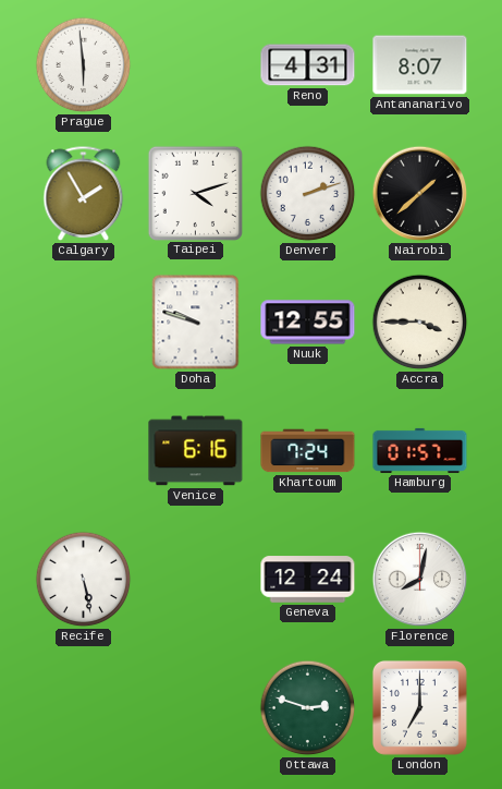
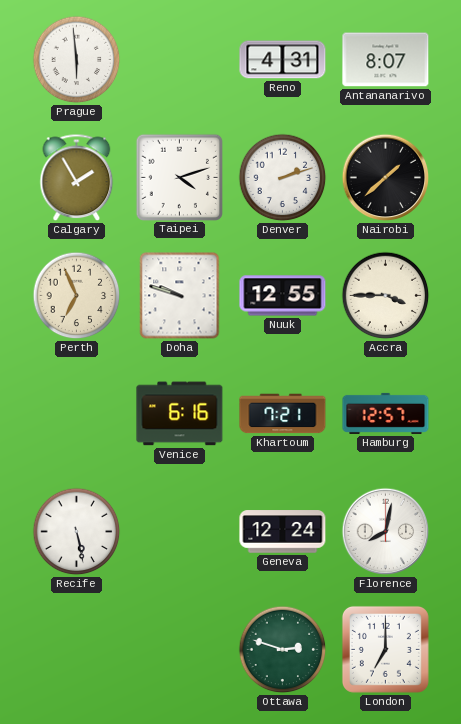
Perth: none -> 6:56
Khartoum: 7:24 -> 7:21
Hamburg: 01:57 -> 12:57
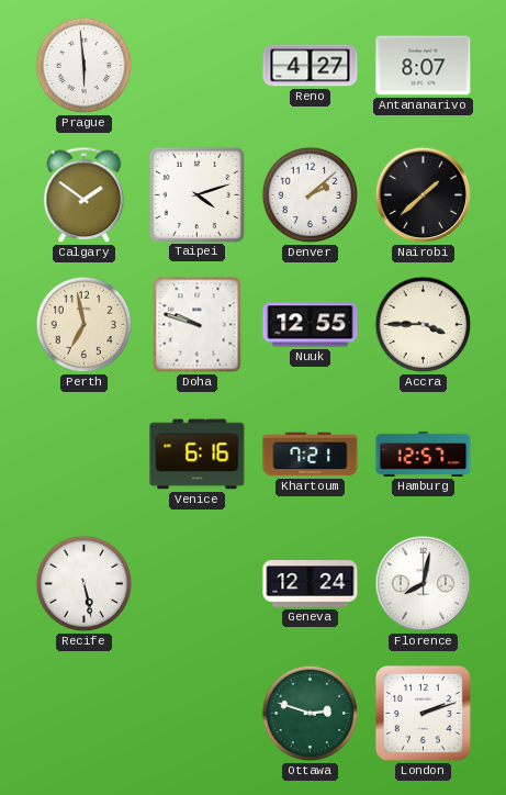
Reno: 4:31 -> 4:27
Calgary: 1:55 -> 1:51
Denver: 2:12 -> 2:08
Perth: 6:56 -> 6:58
London: 7:00 -> 2:12
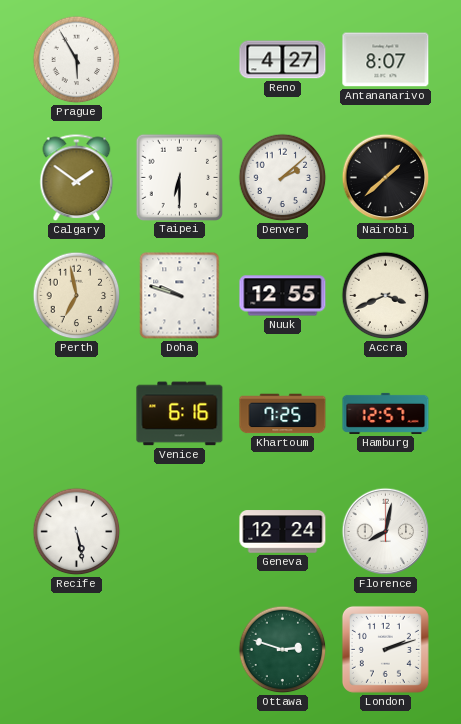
Prague: 5:59 -> 5:55
Taipei: 4:12 -> 6:30
Accra: 3:45 -> 3:41
Khartoum: 7:21 -> 7:25
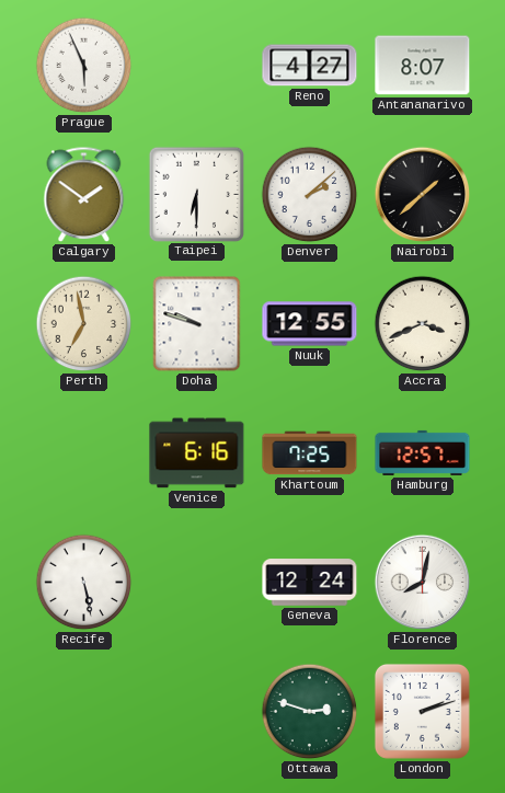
Prague: 5:55 -> 5:56
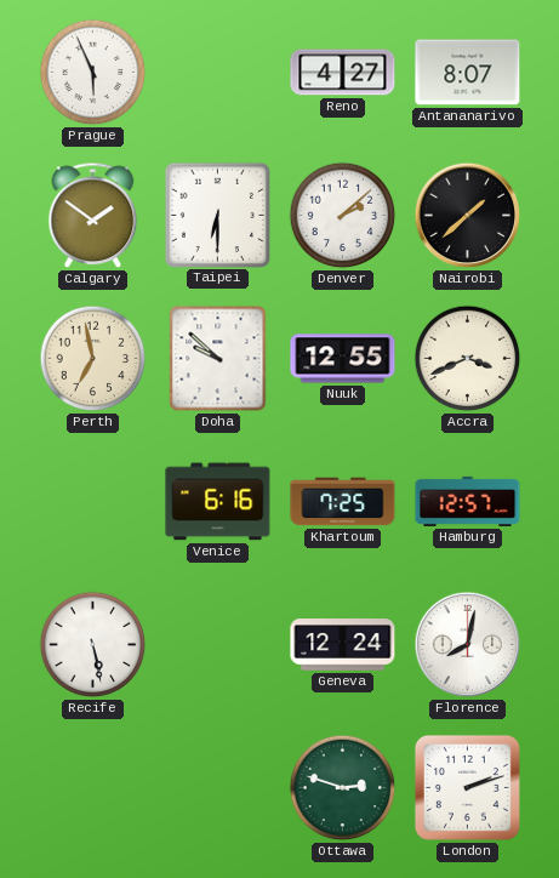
Doha: 9:48 -> 9:52
